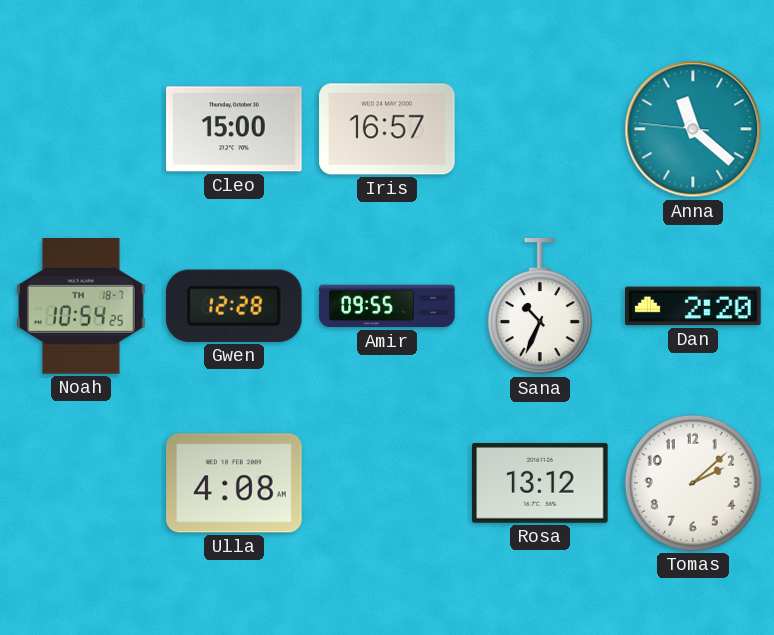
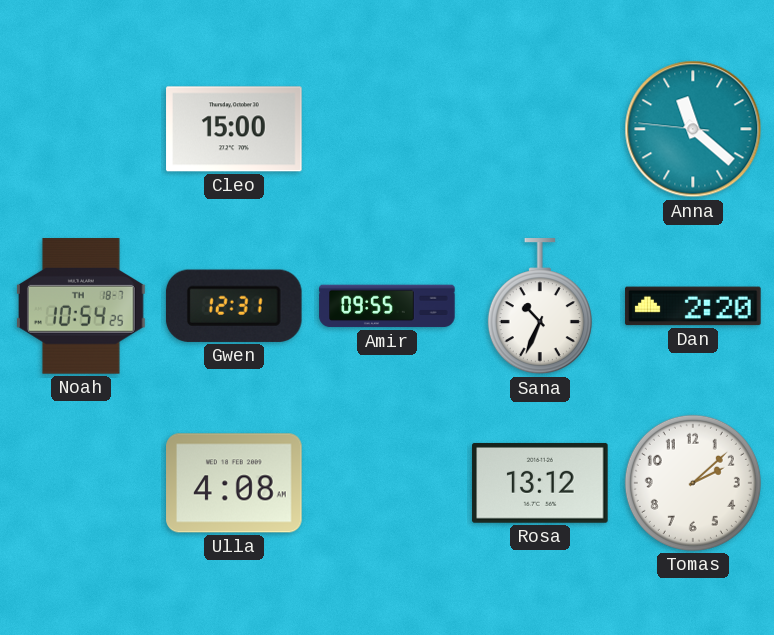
Iris: 16:57 -> none
Gwen: 12:28 -> 12:31
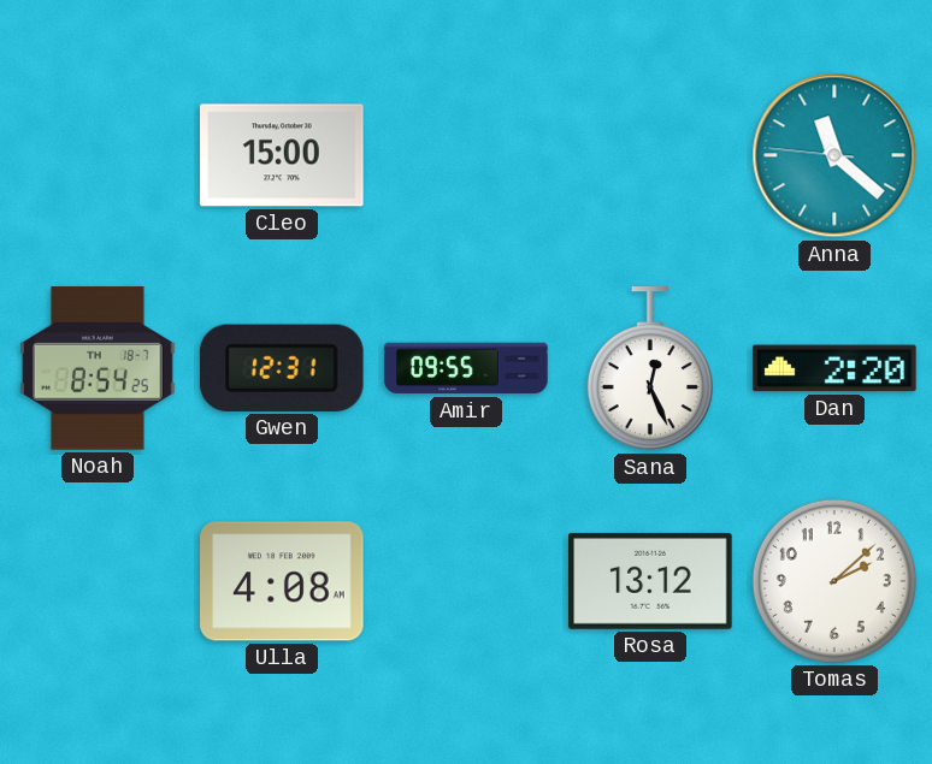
Noah: 10:54 -> 8:54
Sana: 10:34 -> 12:26
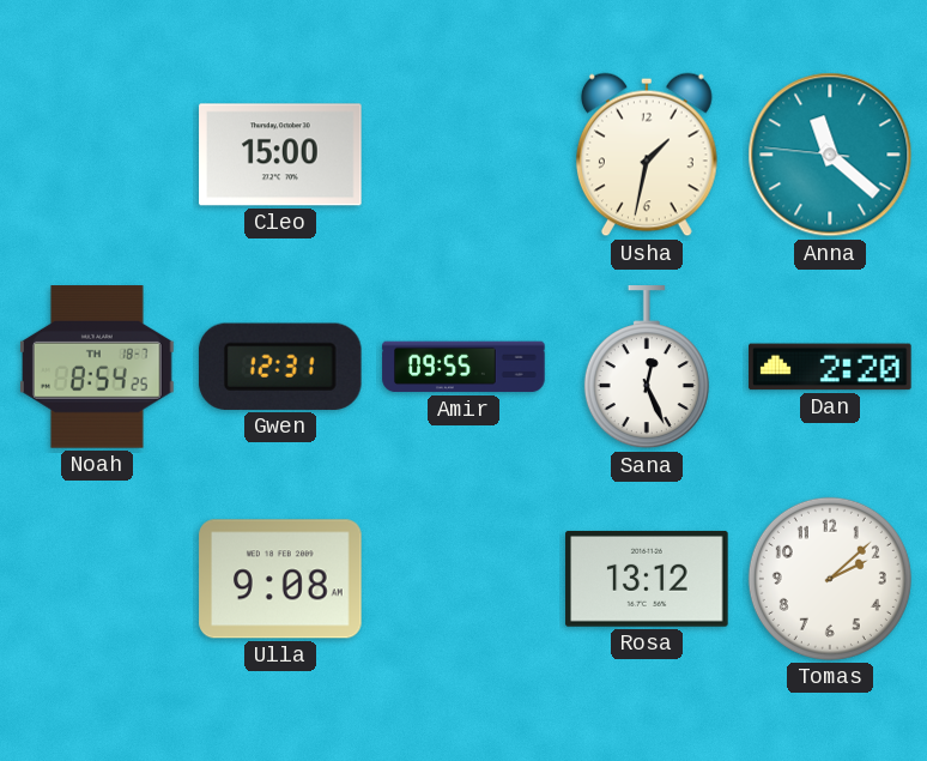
Usha: none -> 1:32
Ulla: 4:08 -> 9:08
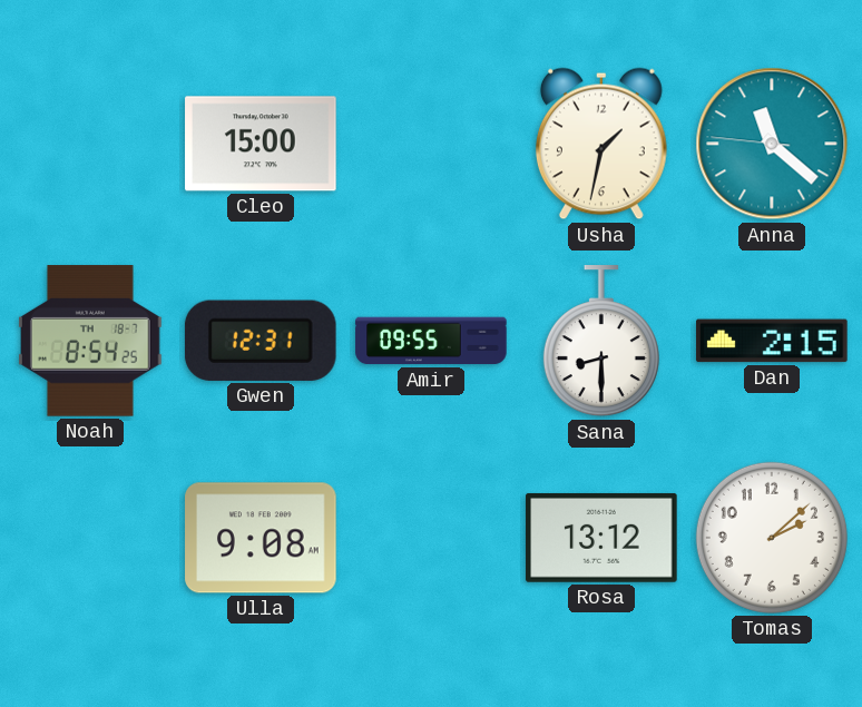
Sana: 12:26 -> 8:30
Dan: 2:20 -> 2:15
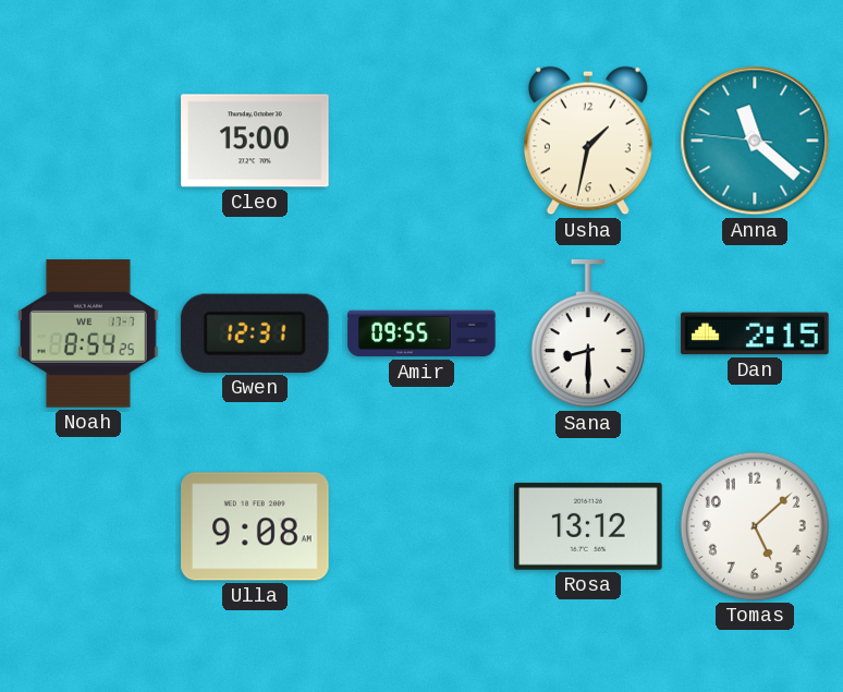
Noah date: TH 18-7 -> WE 17-7
Tomas: 2:08 -> 5:08
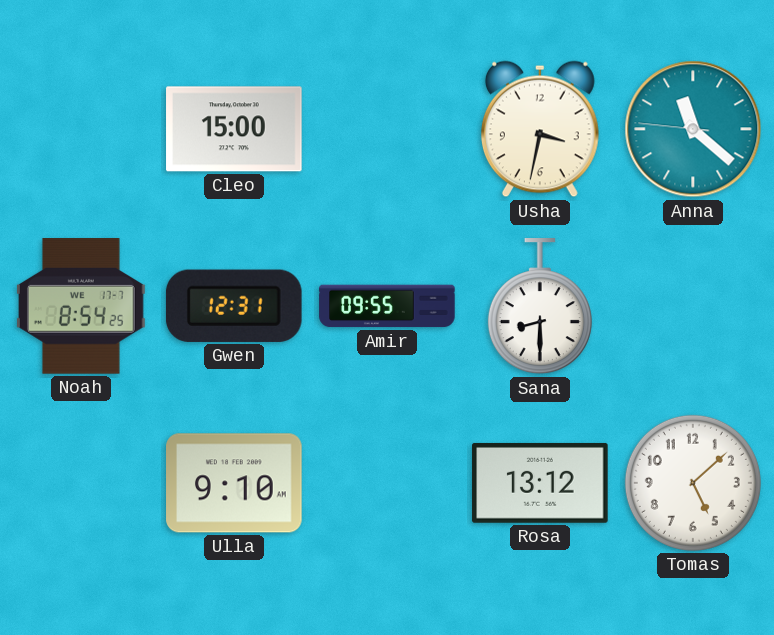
Usha: 1:32 -> 3:32
Dan: 2:15 -> none
Ulla: 9:08 -> 9:10
